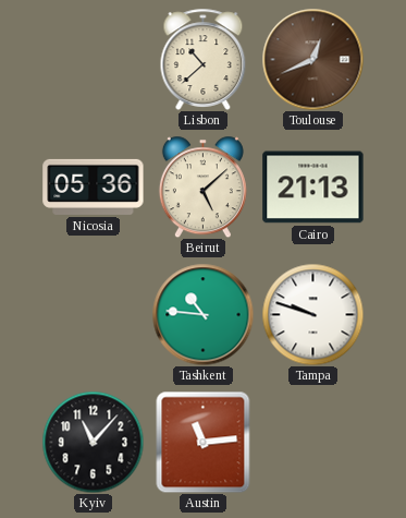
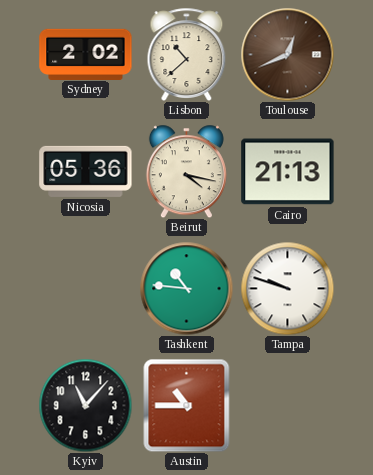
Sydney: none -> 2:02
Beirut: 5:08 -> 4:17
Austin: 11:14 -> 10:45
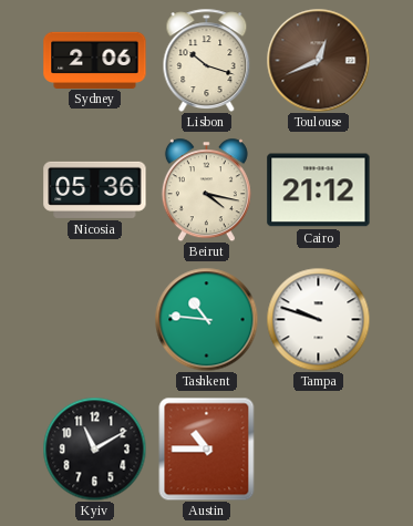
Sydney: 2:02 -> 2:06
Lisbon: 10:38 -> 10:18
Cairo: 21:13 -> 21:12
Kyiv: 11:07 -> 11:10
